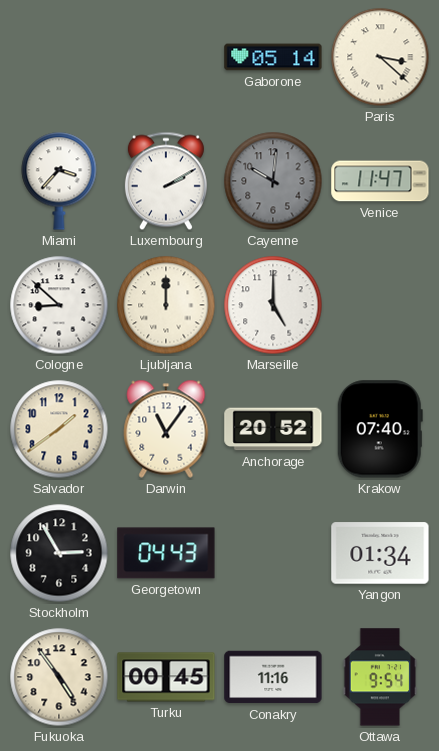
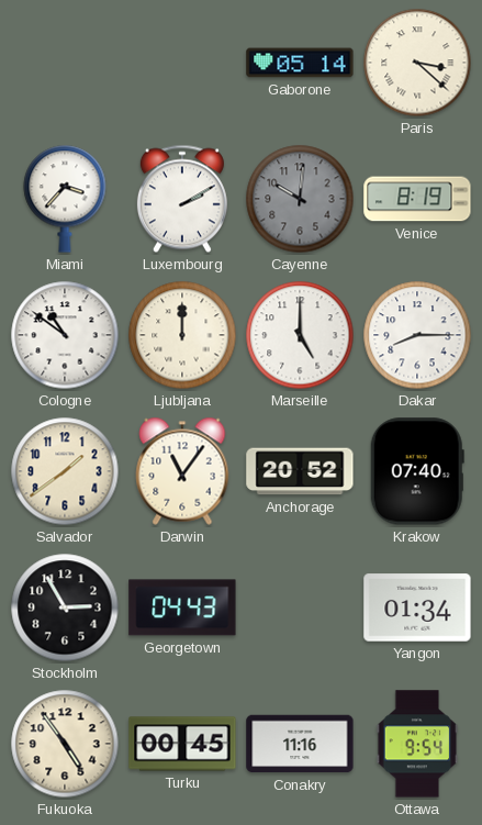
Venice: 11:47 -> 8:19
Cologne: 8:52 -> 10:51
Dakar: none -> 8:15
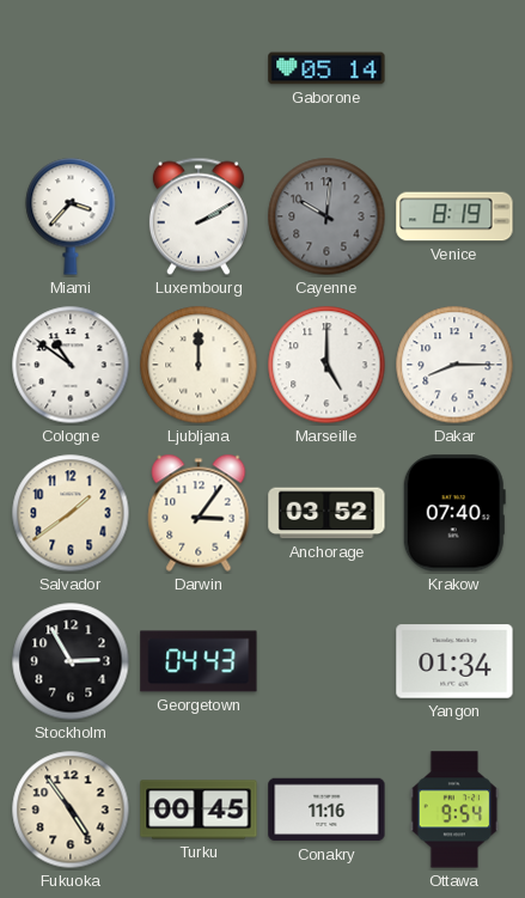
Paris: 3:22 -> none
Darwin: 11:06 -> 3:06
Anchorage: 20:52 -> 03:52
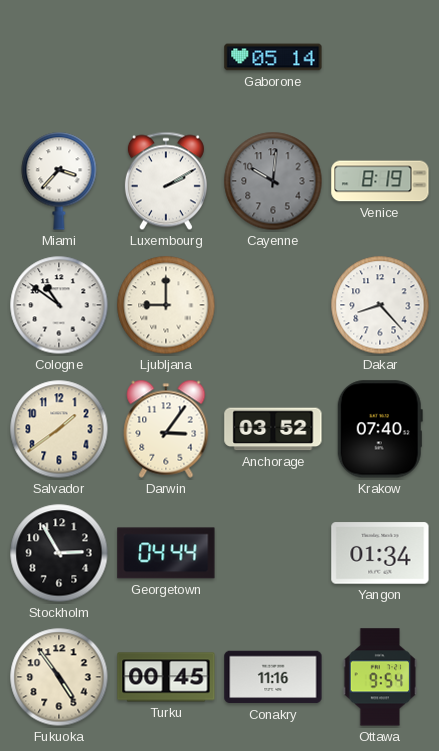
Ljubljana: 12:00 -> 9:00
Marseille: 5:00 -> none
Dakar: 8:15 -> 8:23
Georgetown: 04:43 -> 04:44
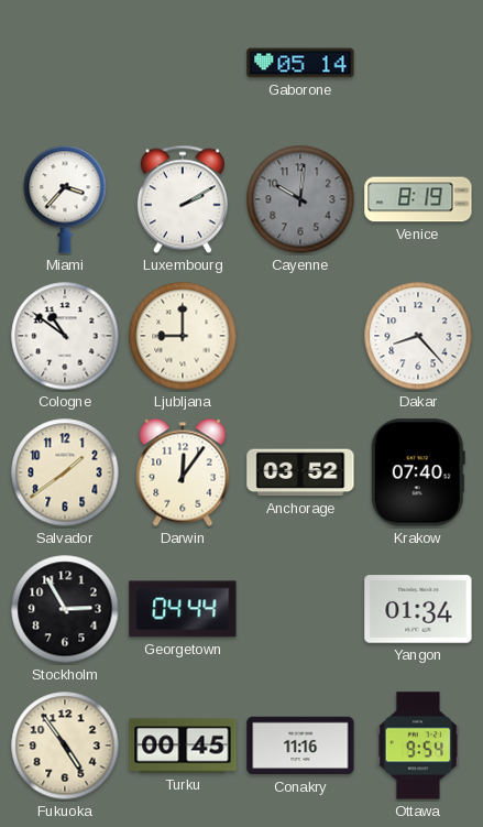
Darwin: 3:06 -> 12:06
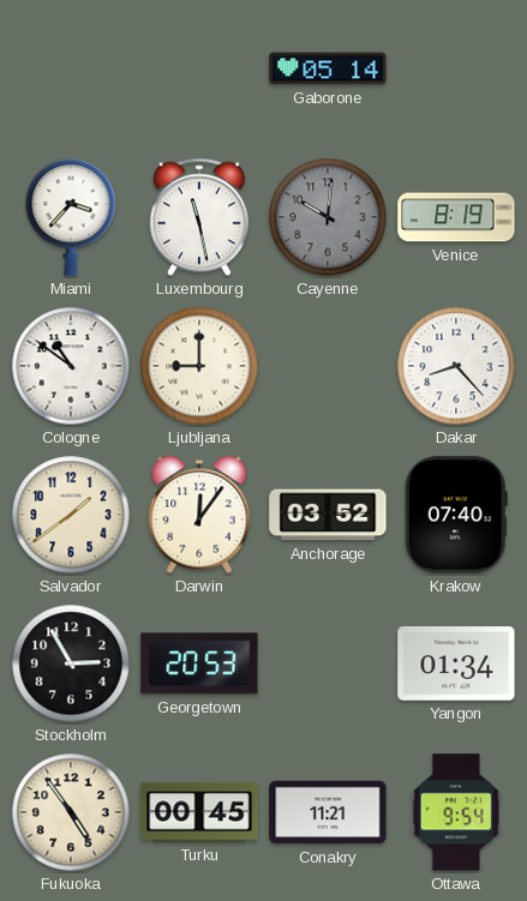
Luxembourg: 2:10 -> 11:28
Georgetown: 04:44 -> 20:53
Conakry: 11:16 -> 11:21
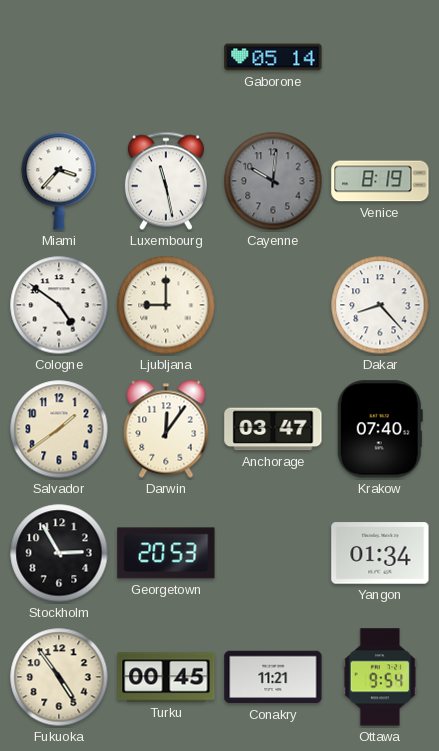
Cologne: 10:51 -> 4:51
Anchorage: 03:52 -> 03:47
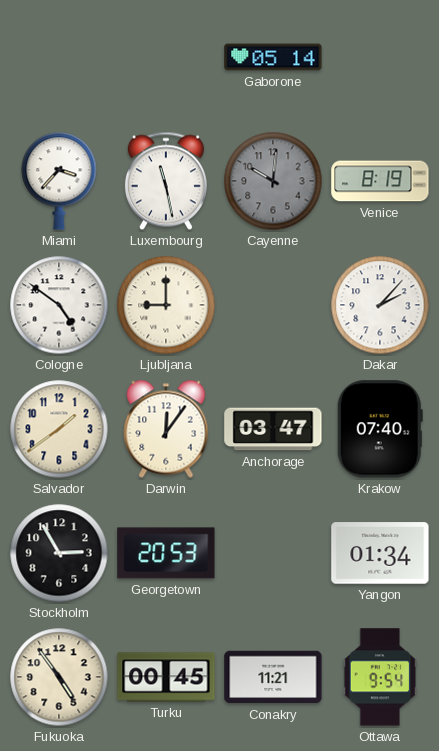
Dakar: 8:23 -> 2:07
